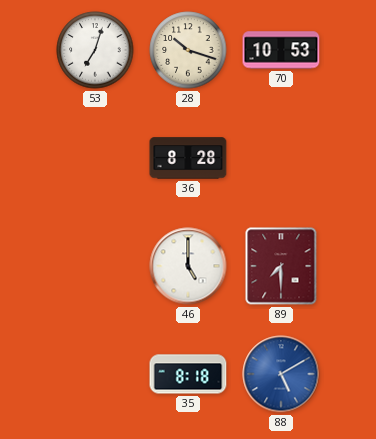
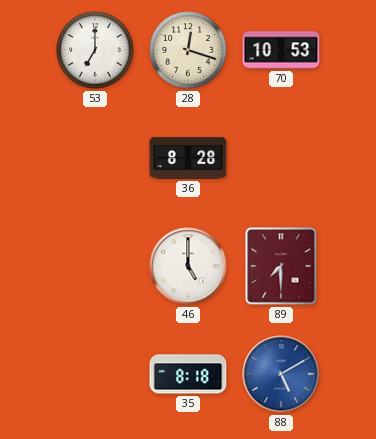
53: 7:03 -> 7:00
28: 10:18 -> 12:18
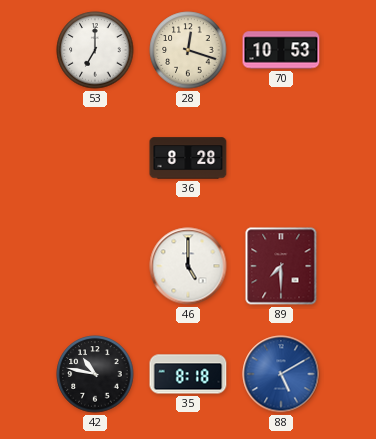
42: none -> 10:47
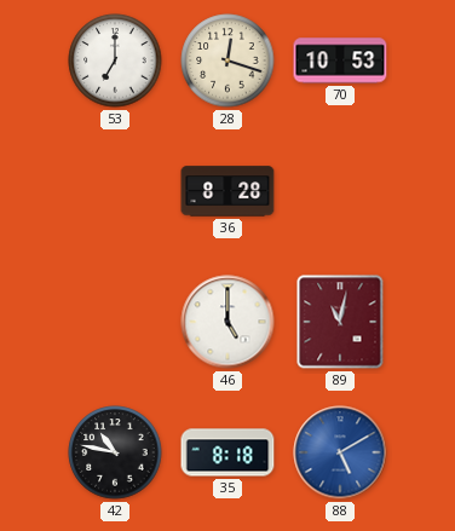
89: 7:30 -> 11:02
